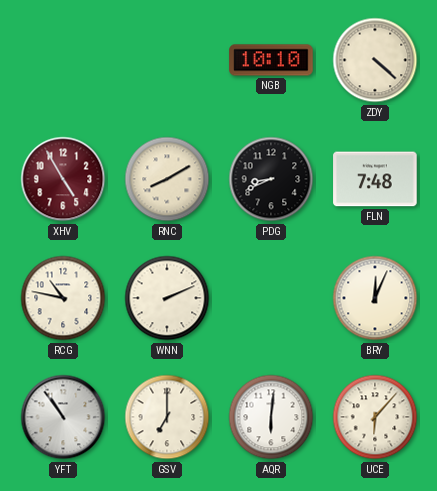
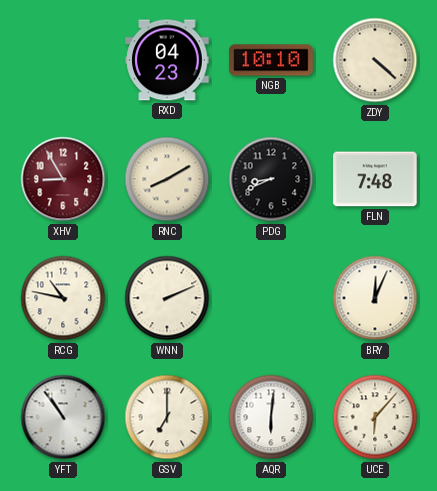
RXD: none -> 04:23
XHV: 4:55 -> 8:55
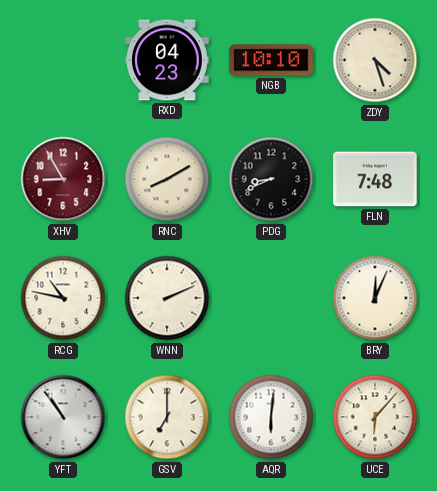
ZDY: 4:22 -> 4:27
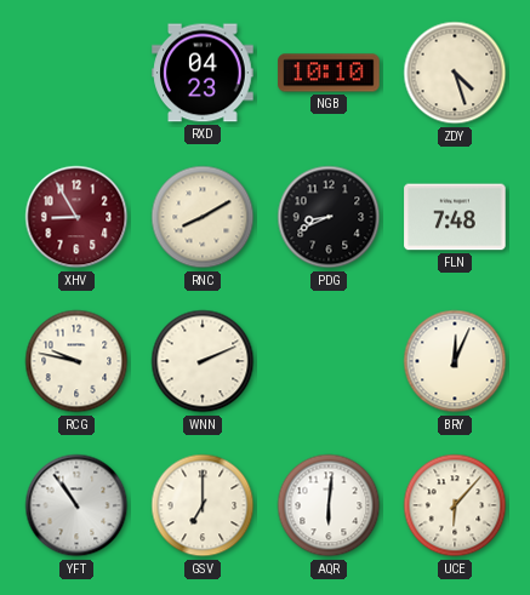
RCG: 10:47 -> 9:47
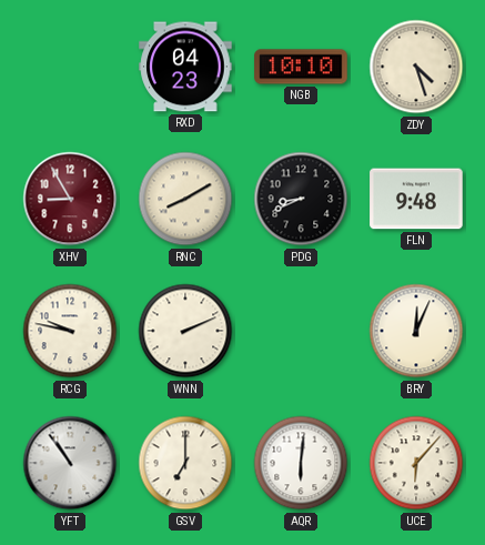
FLN: 7:48 -> 9:48
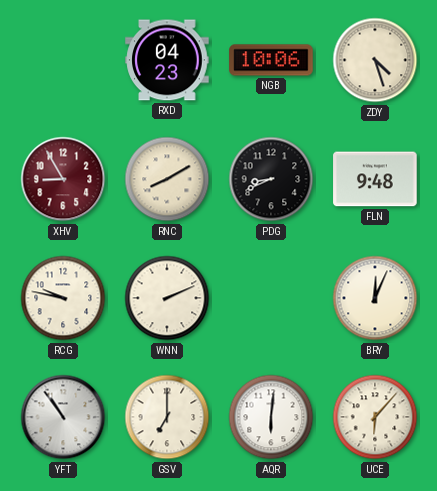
NGB: 10:10 -> 10:06
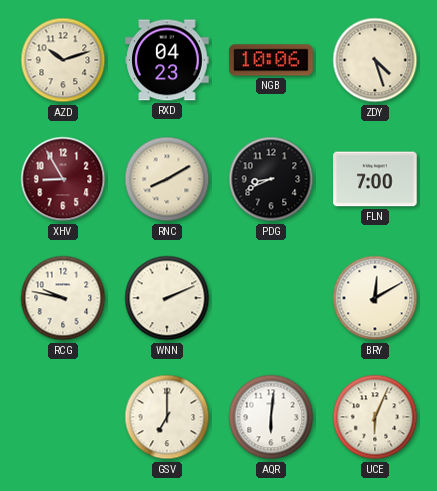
AZD: none -> 10:12
FLN: 9:48 -> 7:00
BRY: 12:04 -> 12:10
YFT: 10:54 -> none
UCE: 6:07 -> 6:04
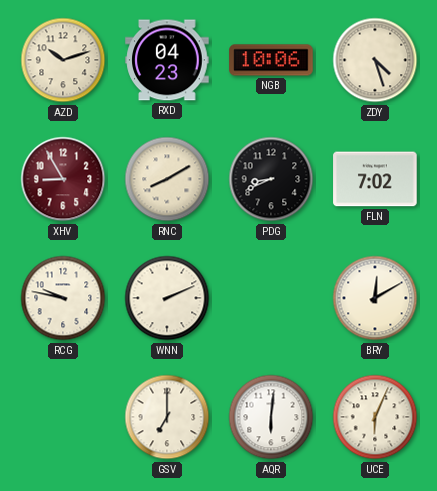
FLN: 7:00 -> 7:02
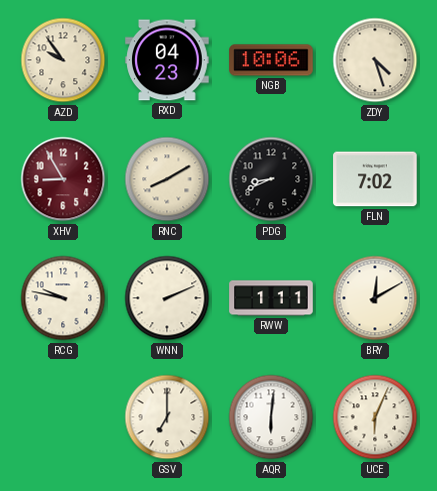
AZD: 10:12 -> 9:54
RWW: none -> 1:11
